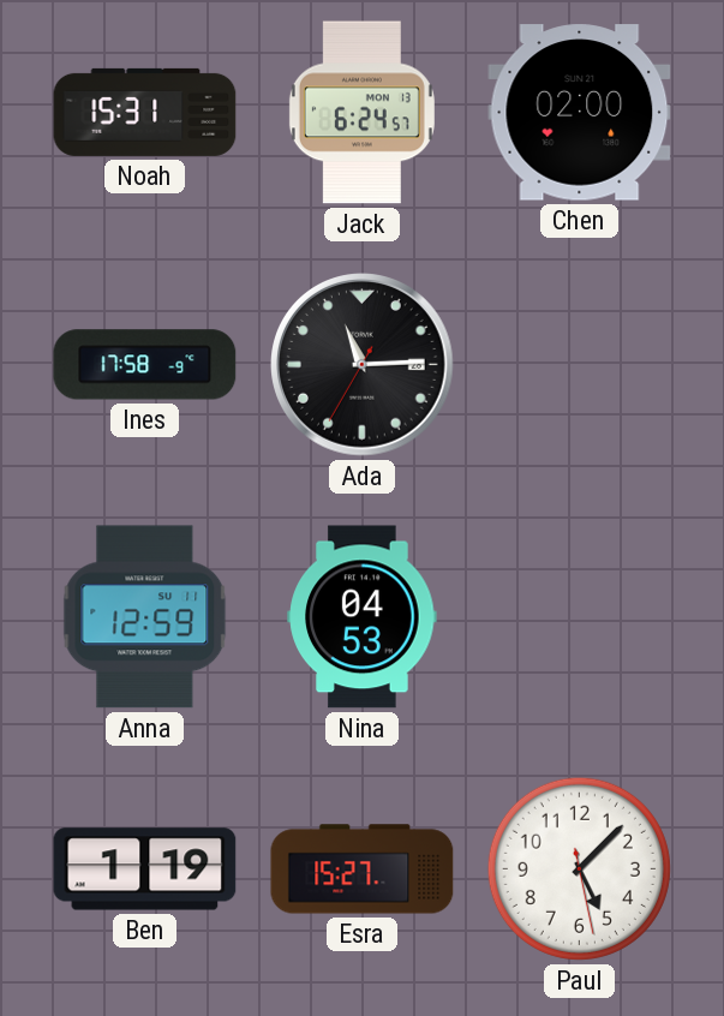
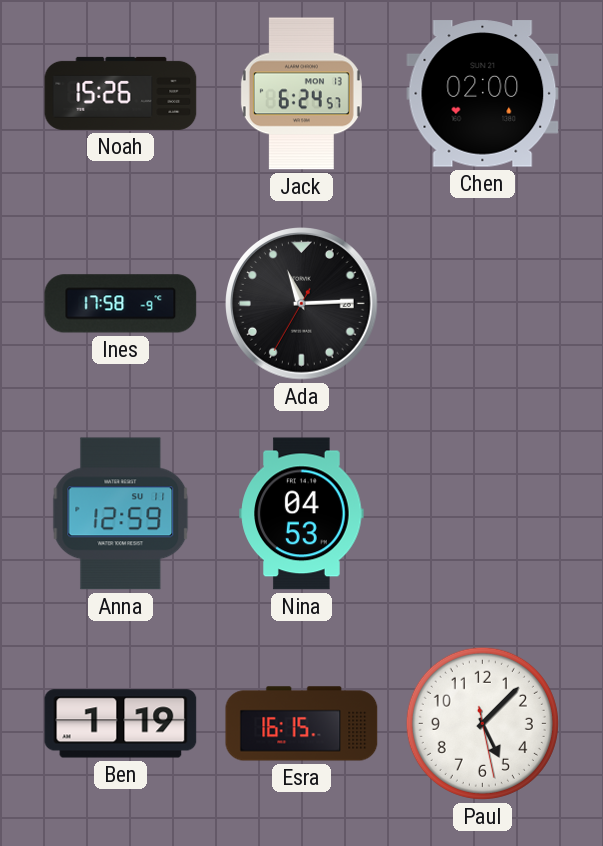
Noah: 15:31 -> 15:26
Esra: 15:27 -> 16:15
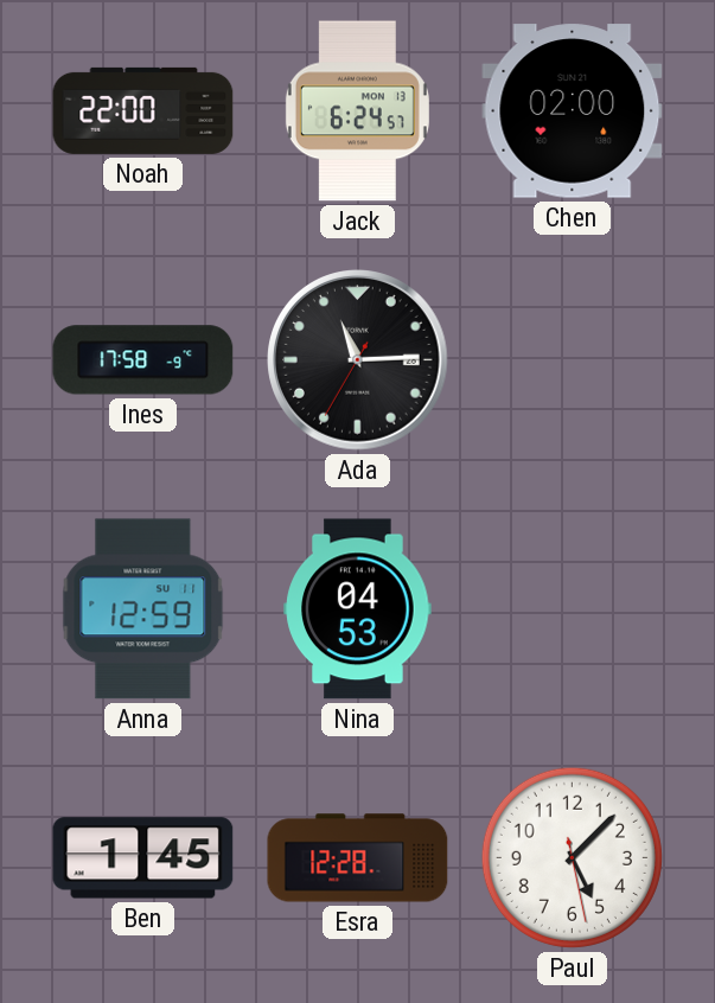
Noah: 15:26 -> 22:00
Ben: 1:19 -> 1:45
Esra: 16:15 -> 12:28
